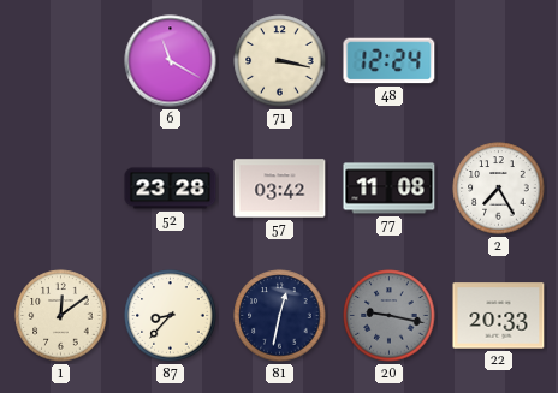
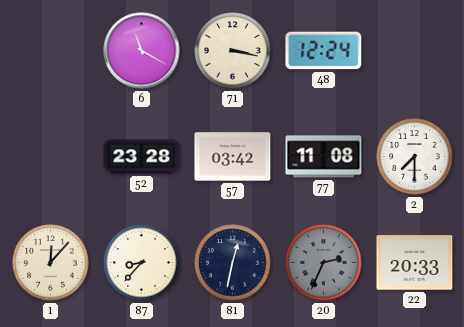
2: 7:25 -> 7:30
1: 12:09 -> 12:07
20: 9:17 -> 2:34
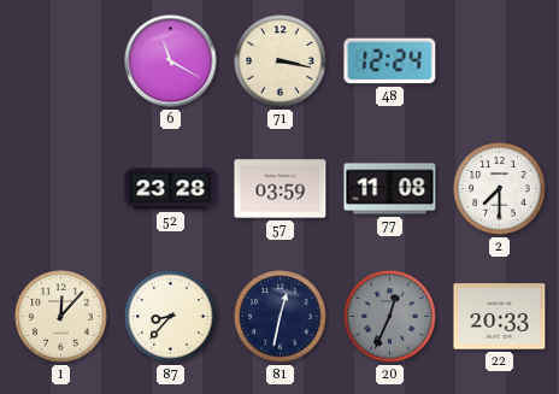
57: 03:42 -> 03:59
20: 2:34 -> 12:34
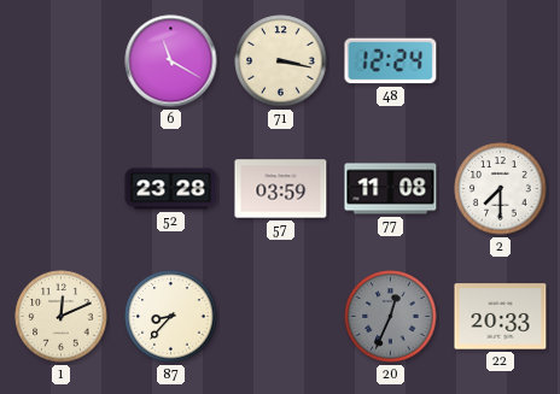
1: 12:07 -> 12:11
81: 12:32 -> none
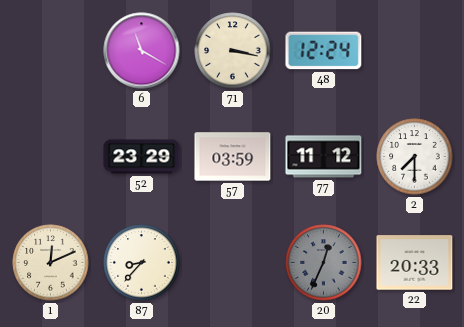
52: 23:28 -> 23:29
77: 11:08 -> 11:12
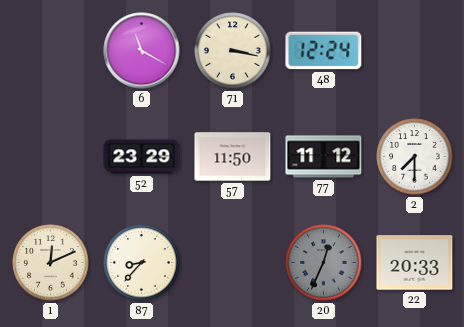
57: 03:59 -> 11:50
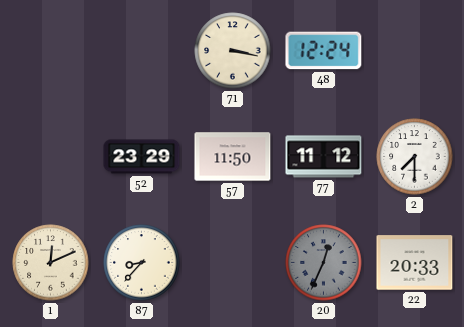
6: 11:20 -> none
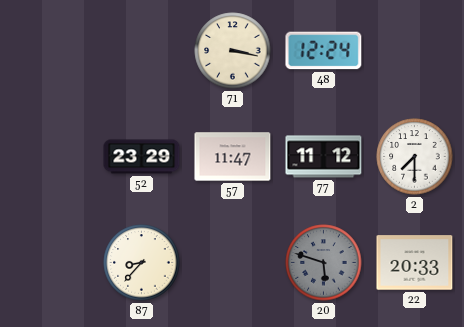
57: 11:50 -> 11:47
1: 12:11 -> none
20: 12:34 -> 5:48
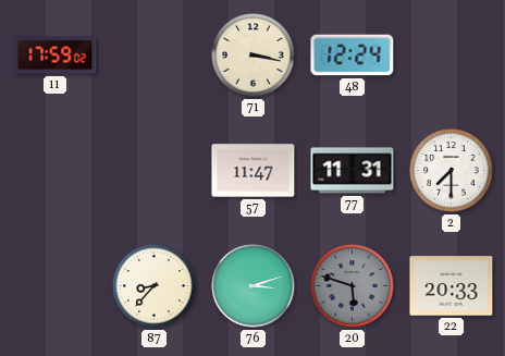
11: none -> 17:59
52: 23:29 -> none
77: 11:12 -> 11:31
76: none -> 3:12
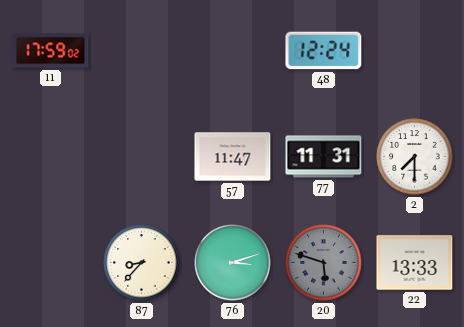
71: 3:17 -> none
22: 20:33 -> 13:33
